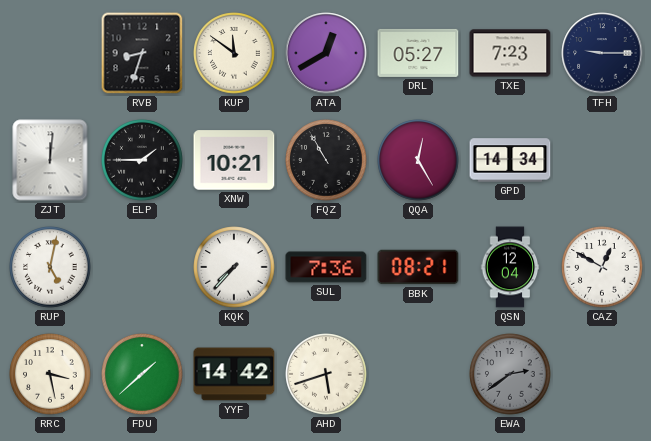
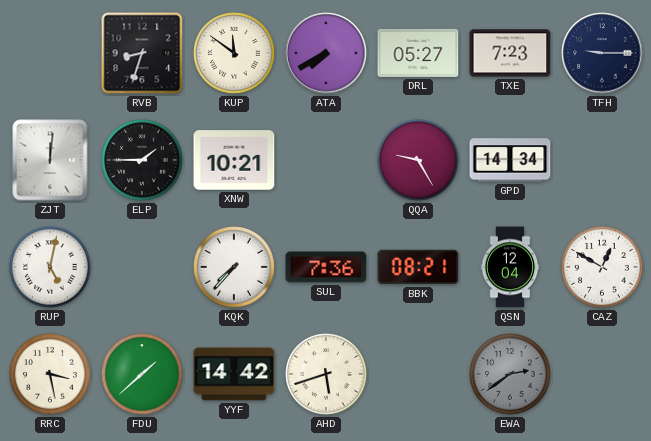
ATA: 12:40 -> 7:40
FQZ: 10:55 -> none
QQA: 12:25 -> 9:25
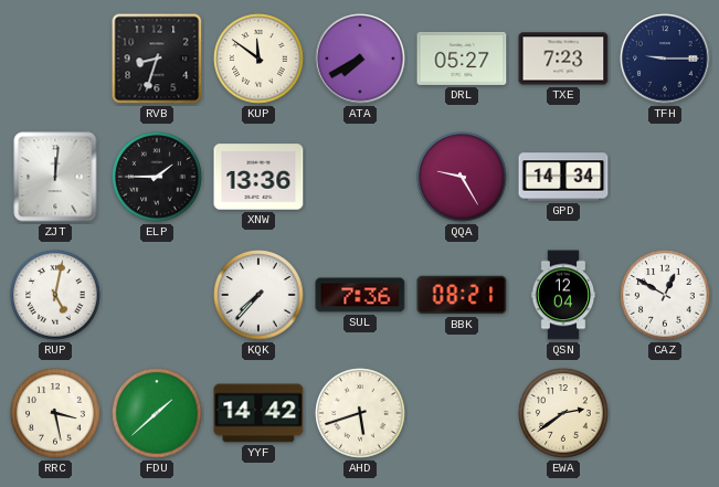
XNW: 10:21 -> 13:36
EWA dial: grey -> cream
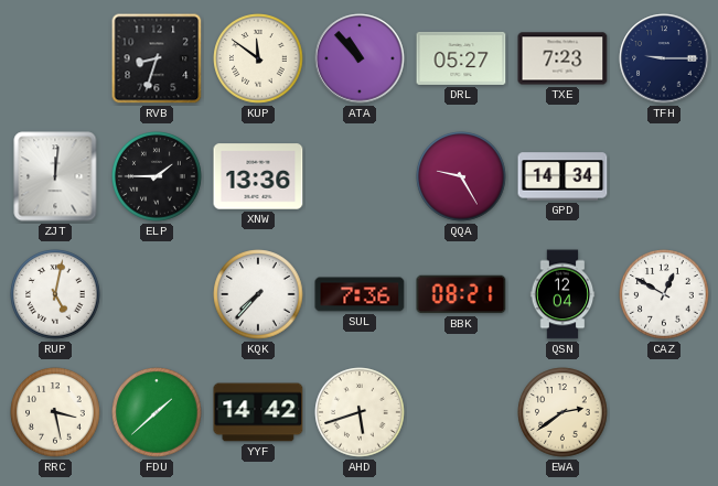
ATA: 7:40 -> 10:53
